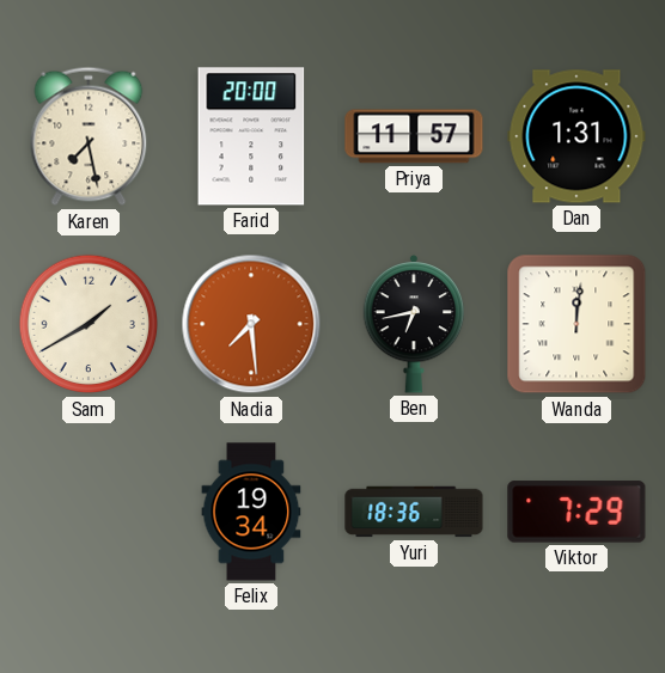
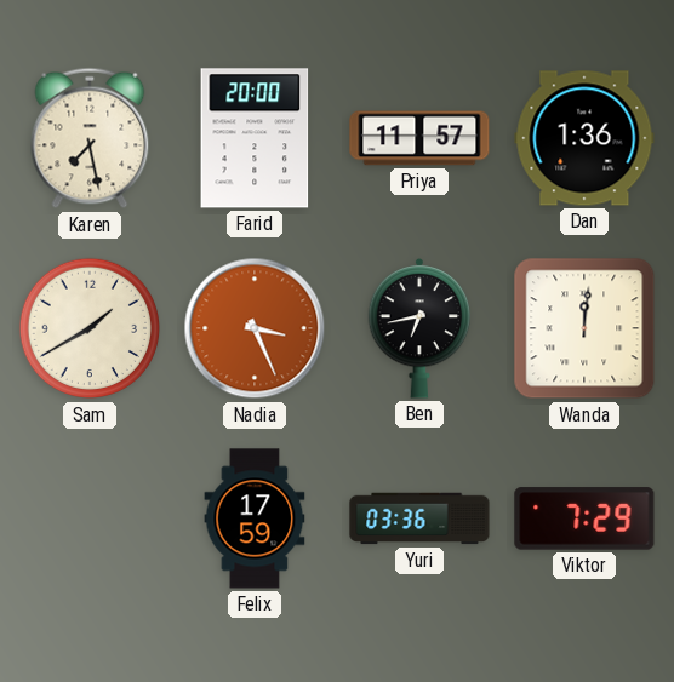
Dan: 1:31 -> 1:36
Nadia: 7:29 -> 3:26
Felix: 19:34 -> 17:59
Yuri: 18:36 -> 03:36
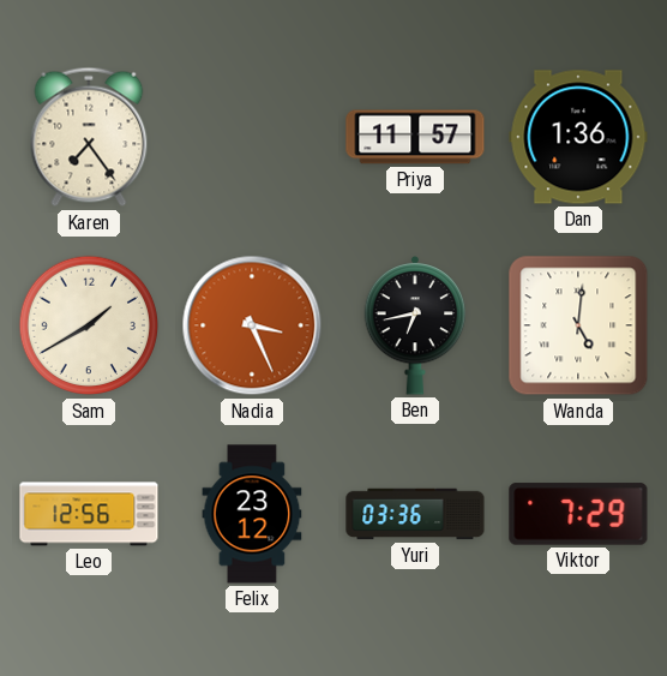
Karen: 7:28 -> 7:24
Farid: 20:00 -> none
Wanda: 12:01 -> 5:01
Leo: none -> 12:56
Felix: 17:59 -> 23:12
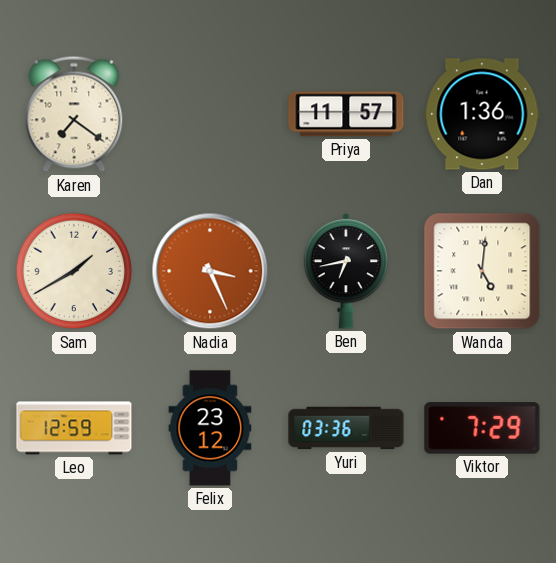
Karen: 7:24 -> 7:21
Leo: 12:56 -> 12:59
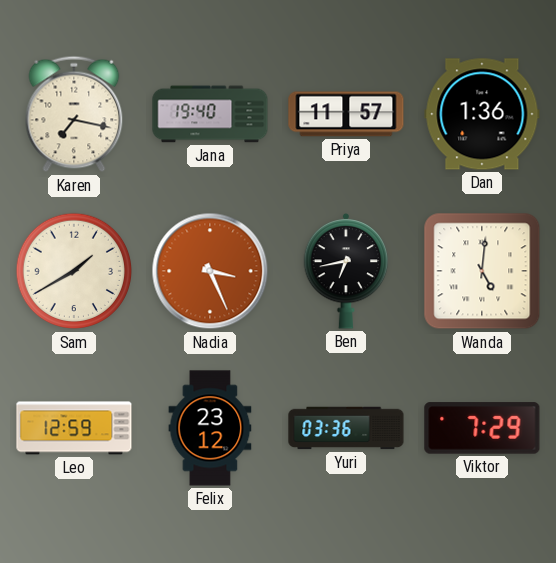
Karen: 7:21 -> 7:17
Jana: none -> 19:40
